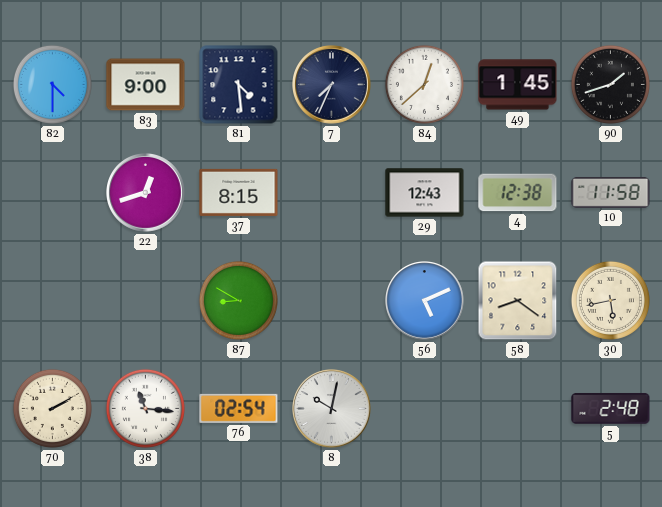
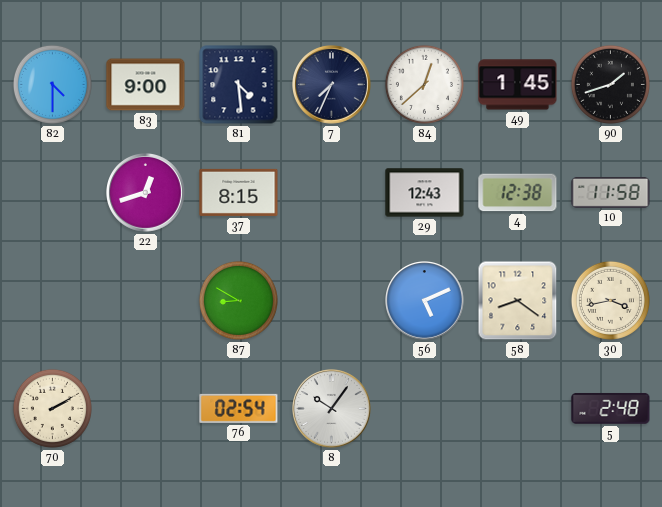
30: 5:43 -> 3:43
38: 11:16 -> none
8: 10:02 -> 10:06
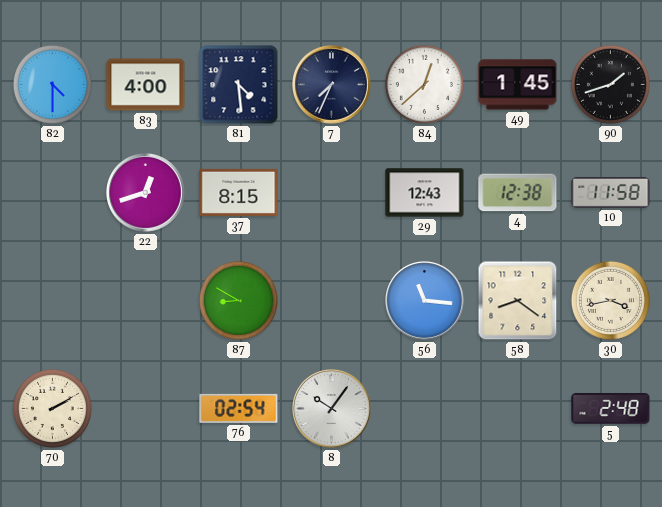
83: 9:00 -> 4:00
56: 5:11 -> 11:16
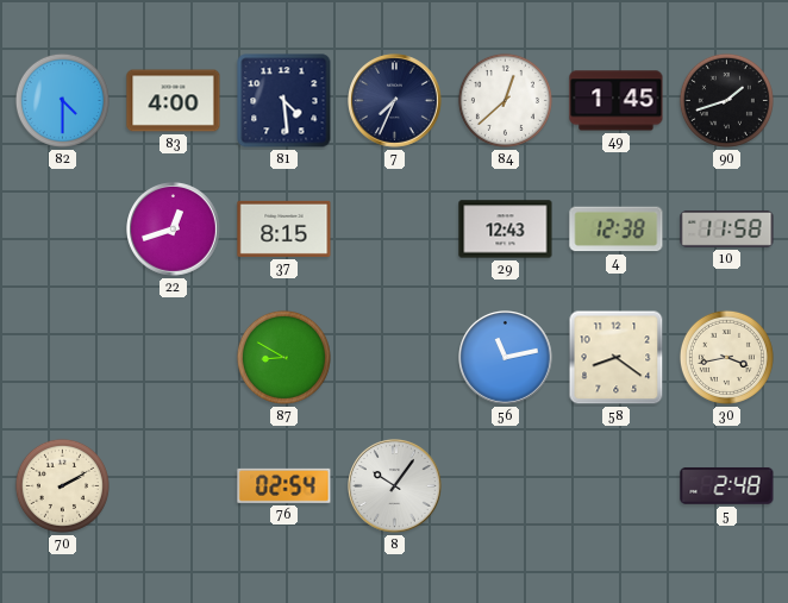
56: 11:16 -> 11:13
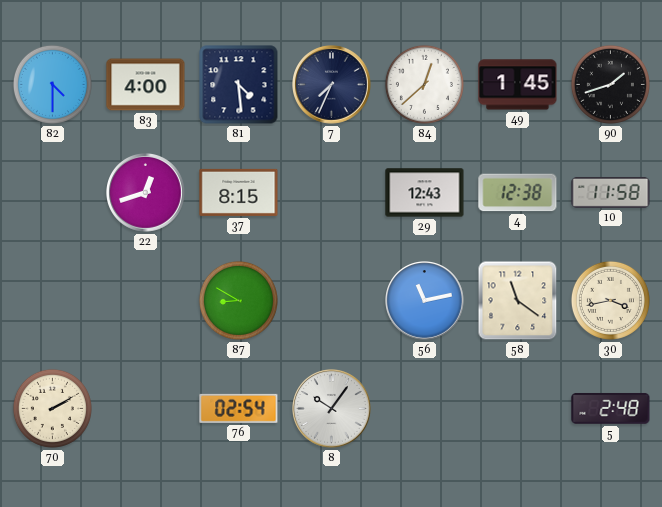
58: 8:21 -> 11:21
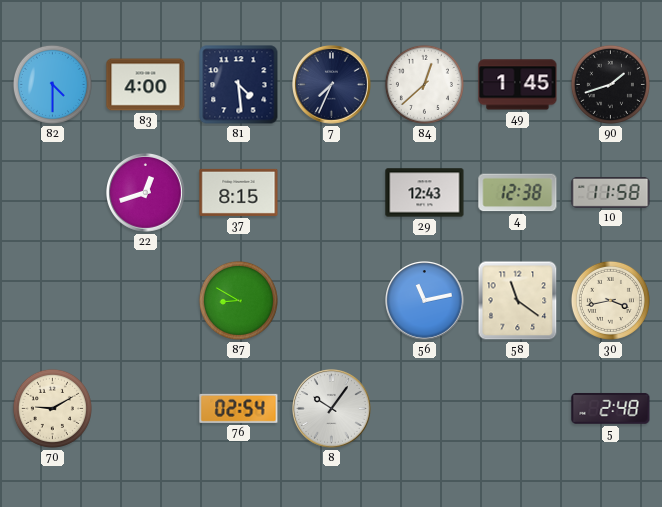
70: 2:10 -> 9:10
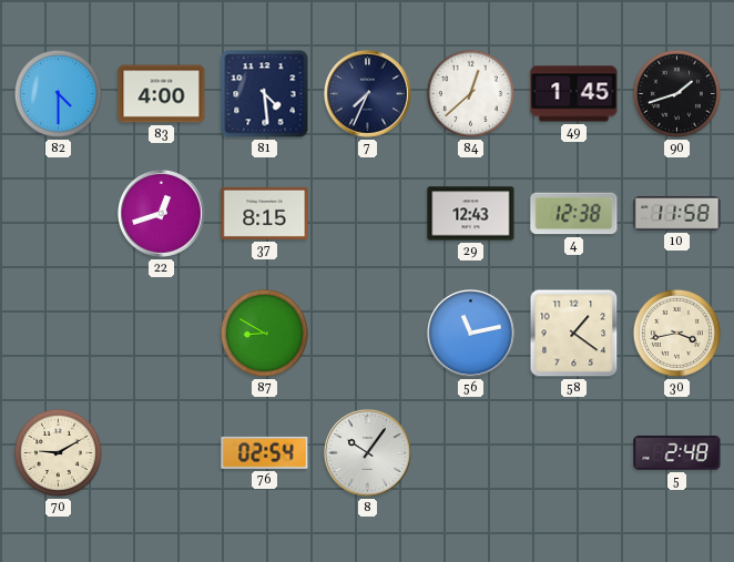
58: 11:21 -> 1:21
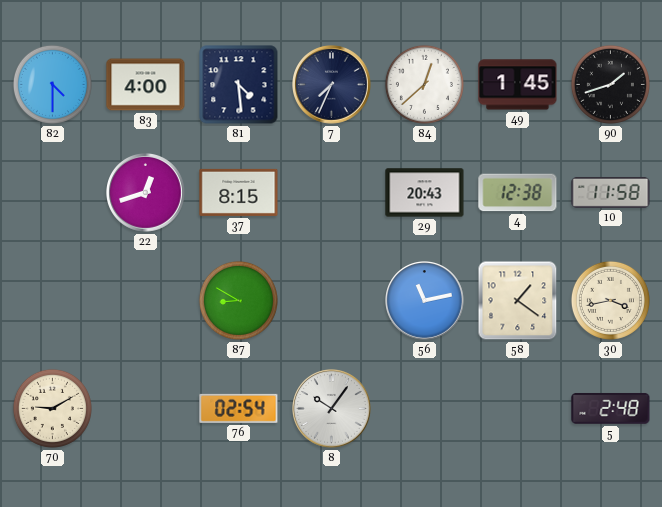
29: 12:43 -> 20:43
